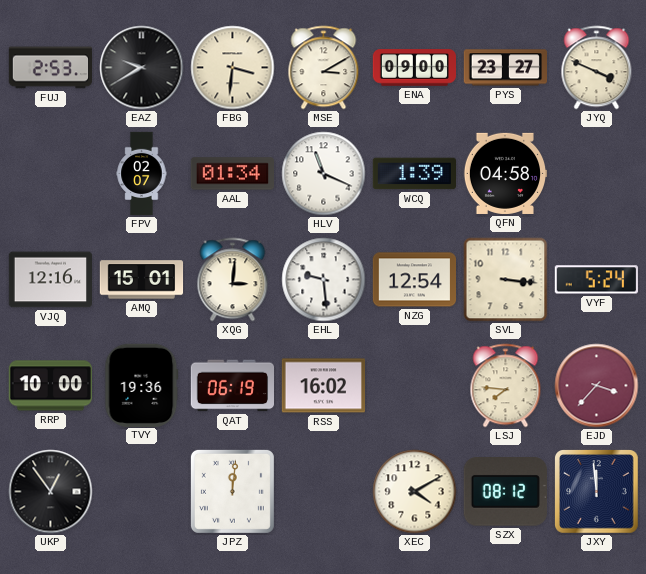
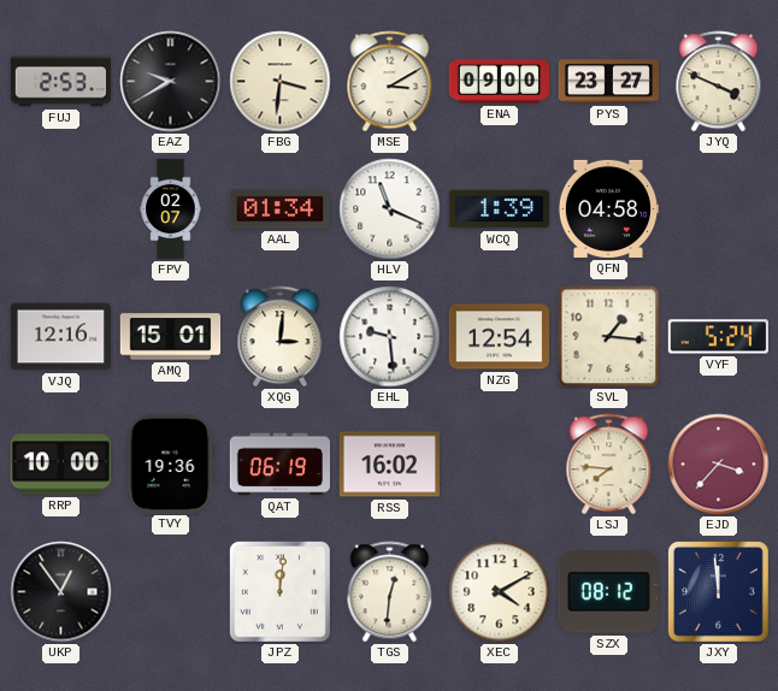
SVL: 3:16 -> 1:16
TGS: none -> 12:31
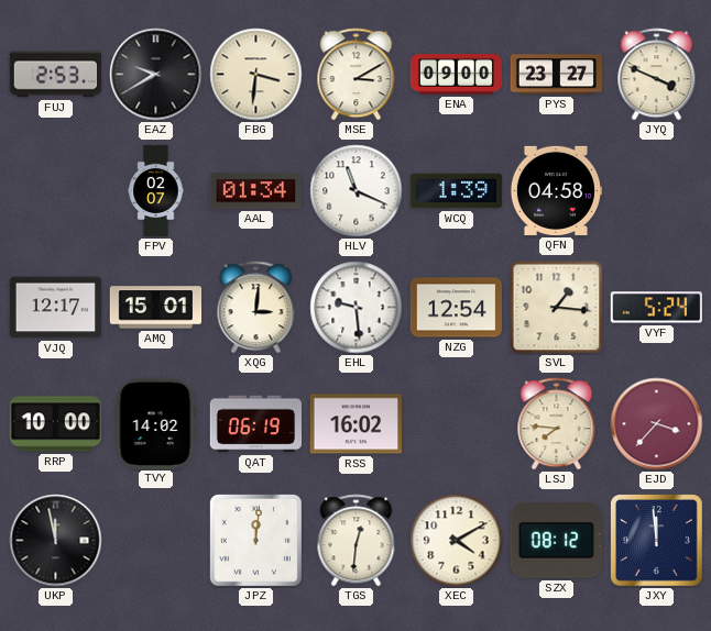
VJQ: 12:16 -> 12:17
TVY: 19:36 -> 14:02
UKP: 12:54 -> 11:58
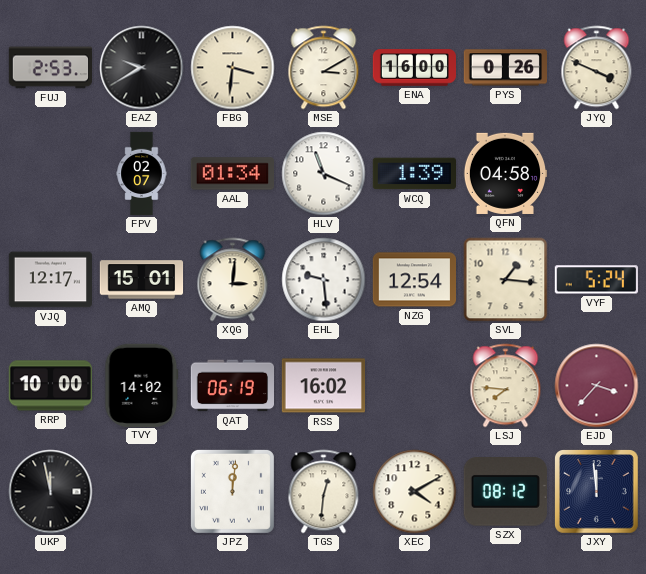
ENA: 09:00 -> 16:00
PYS: 23:27 -> 0:26
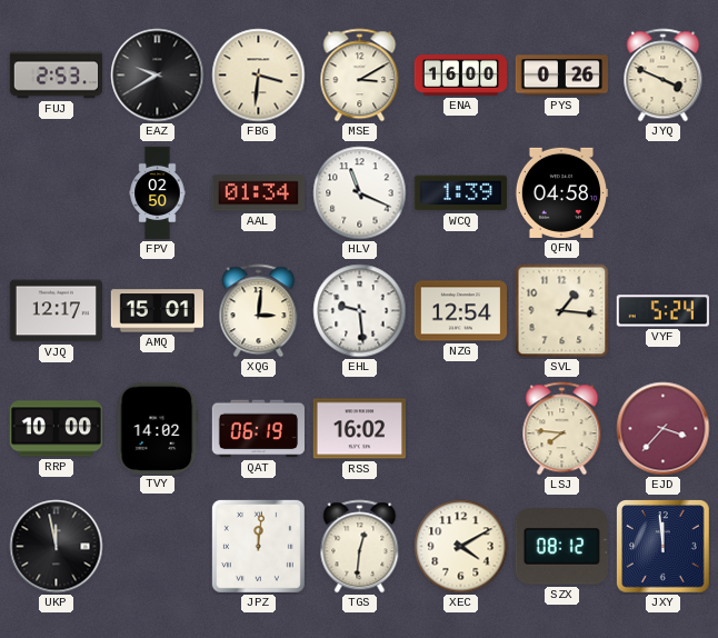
FPV: 02:07 -> 02:50
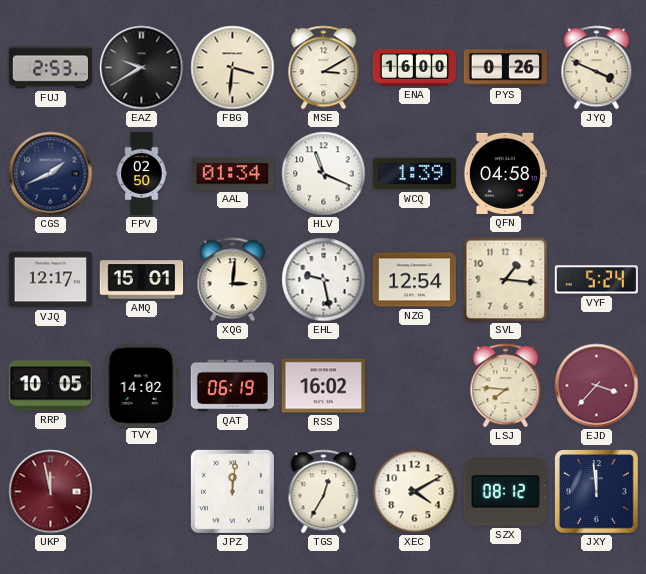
CGS: none -> 1:41
EHL: 9:29 -> 9:28
RRP: 10:00 -> 10:05
UKP dial: black -> burgundy
TGS: 12:31 -> 12:35
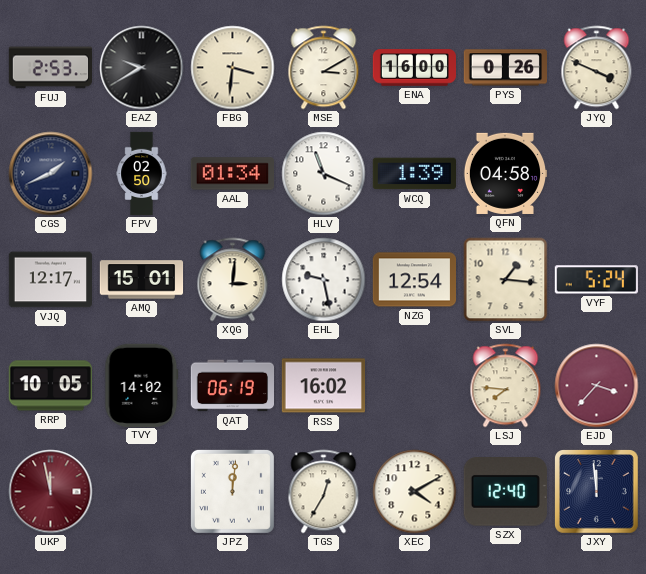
SZX: 08:12 -> 12:40
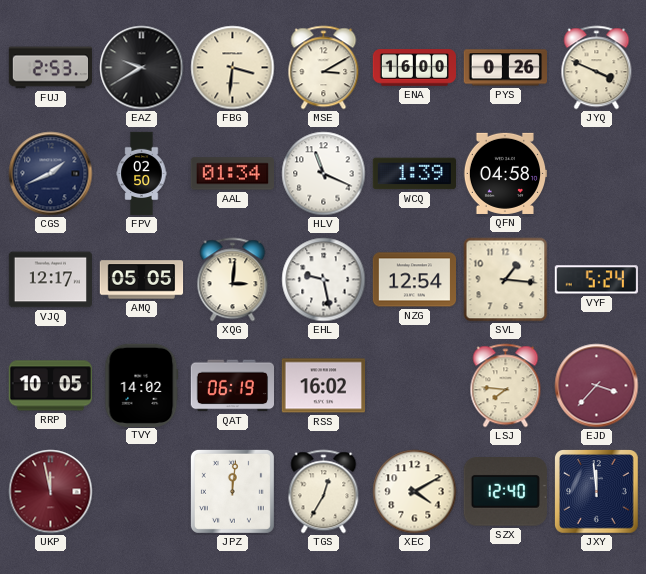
AMQ: 15:01 -> 05:05
